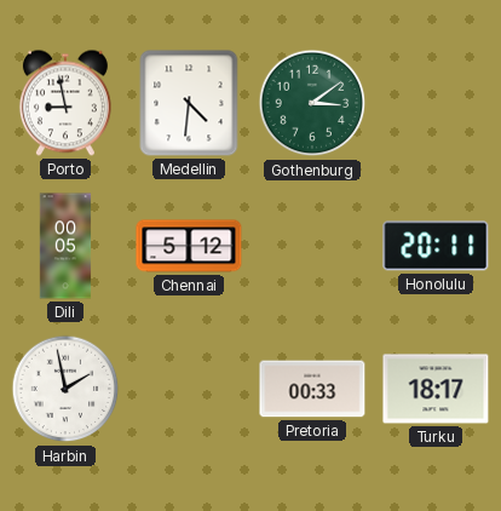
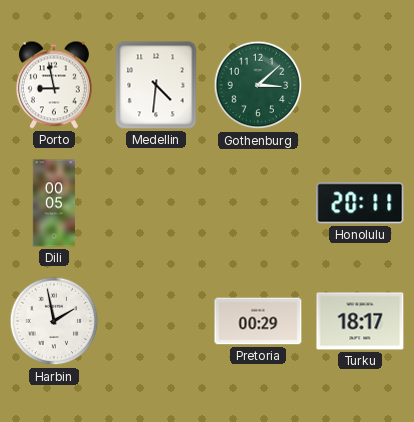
Gothenburg: 3:09 -> 3:08
Chennai: 5:12 -> none
Pretoria: 00:33 -> 00:29
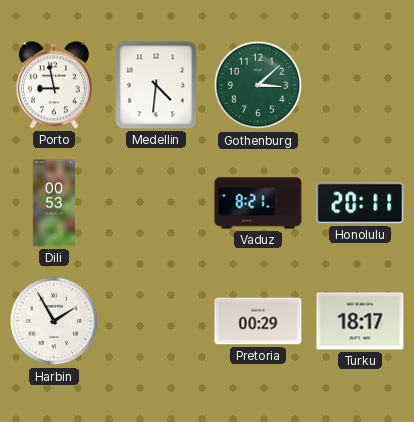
Dili: 00:05 -> 00:53
Vaduz: none -> 8:21
Harbin: 1:58 -> 1:55
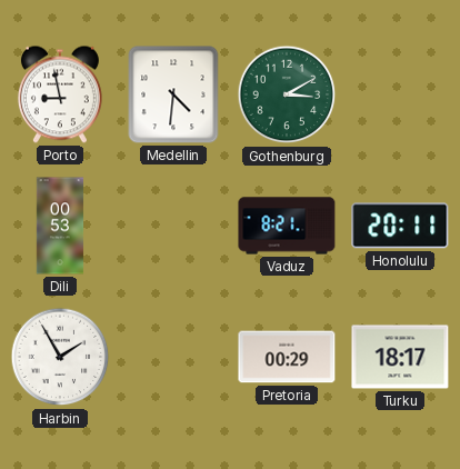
Gothenburg: 3:08 -> 3:10
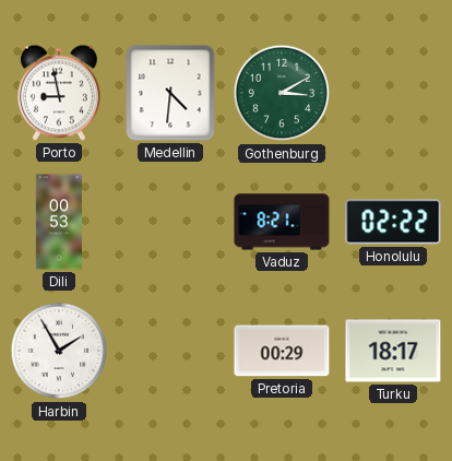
Honolulu: 20:11 -> 02:22
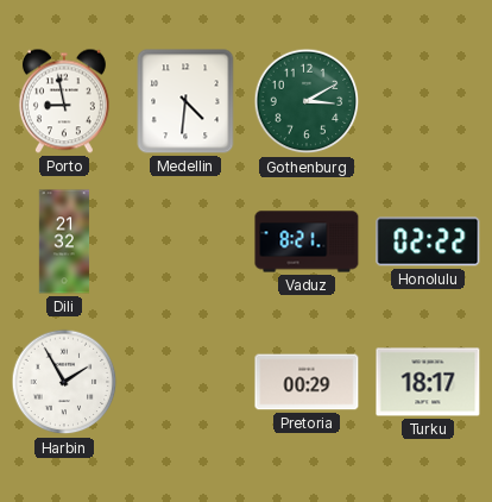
Dili: 00:53 -> 21:32
